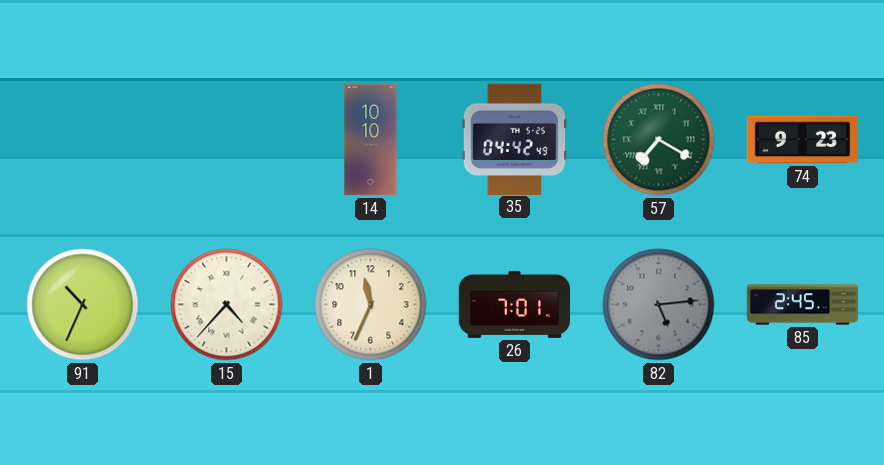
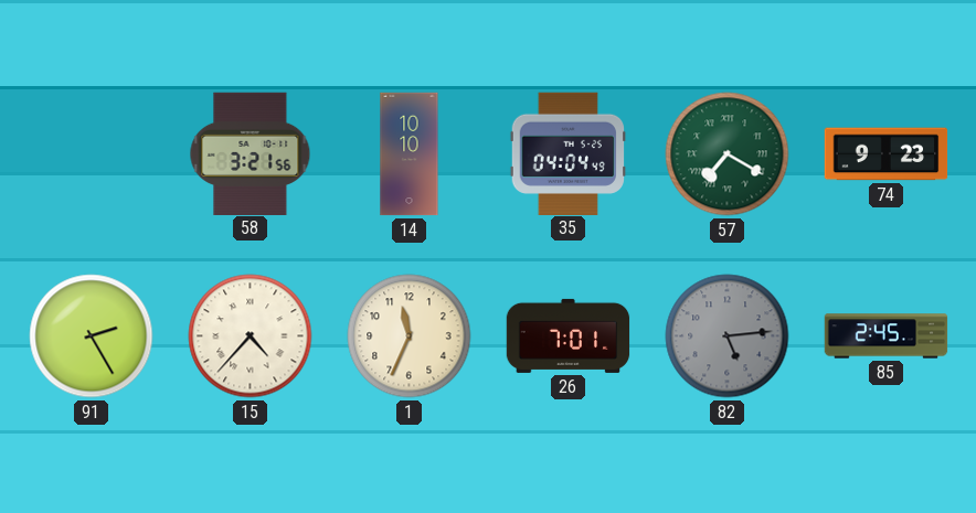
58: none -> 3:21
35: 04:42 -> 04:04
91: 10:34 -> 2:25
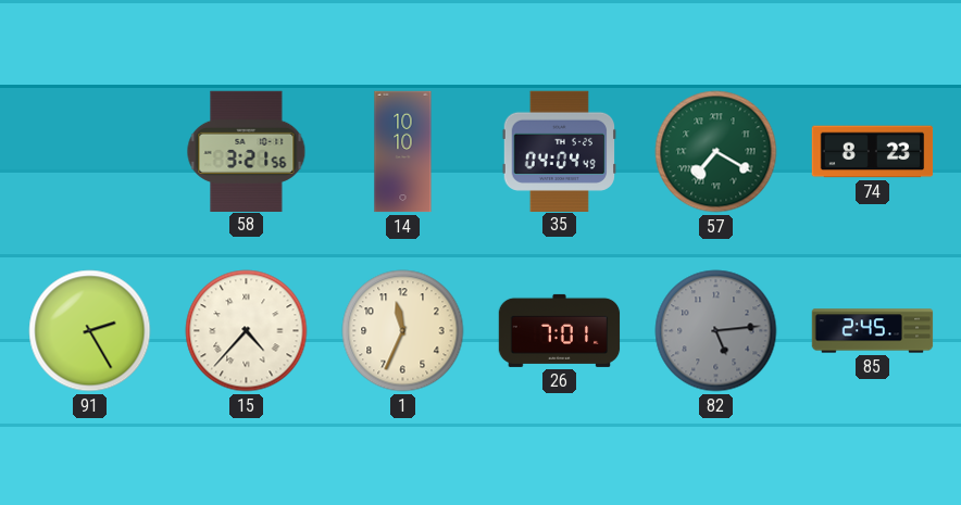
74: 9:23 -> 8:23
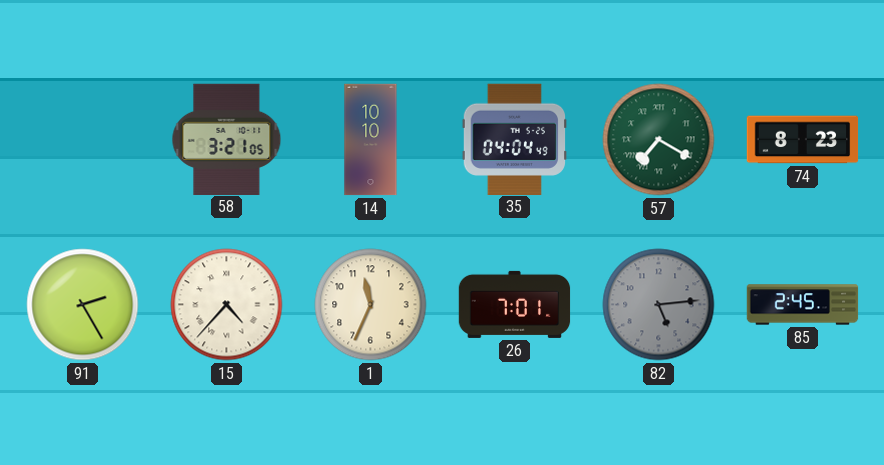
58: 3:21:56 -> 3:21:05
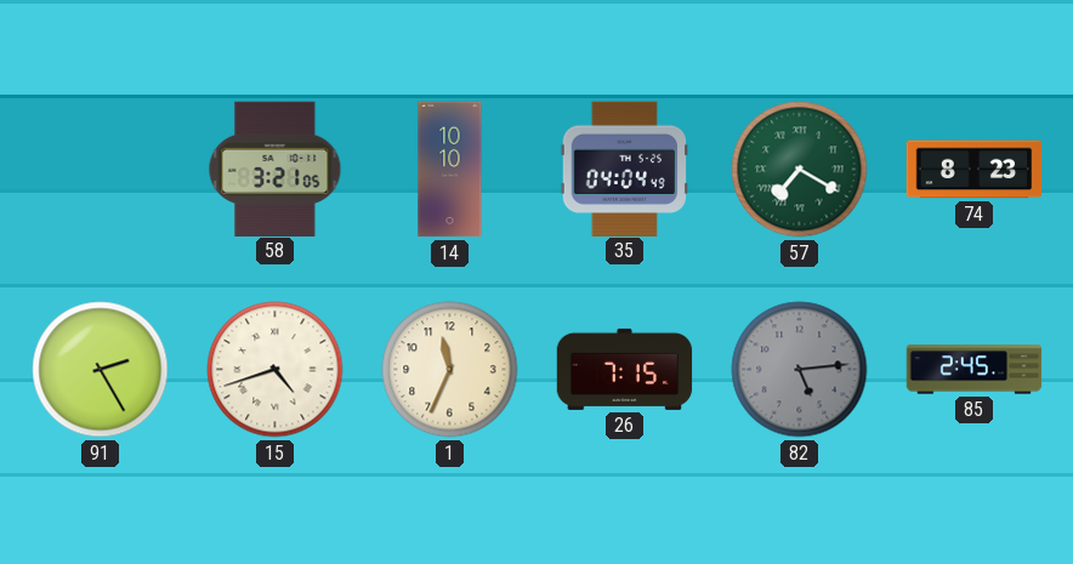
15: 4:37 -> 4:42
26: 7:01 -> 7:15
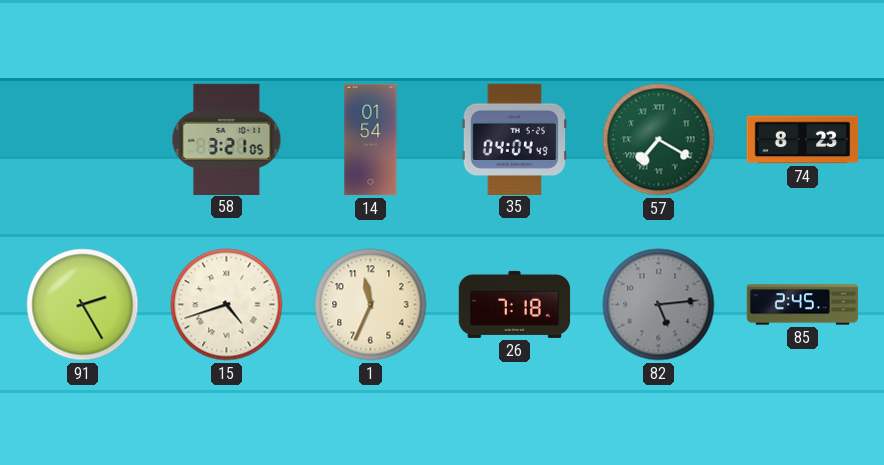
14: 10:10 -> 01:54
26: 7:15 -> 7:18
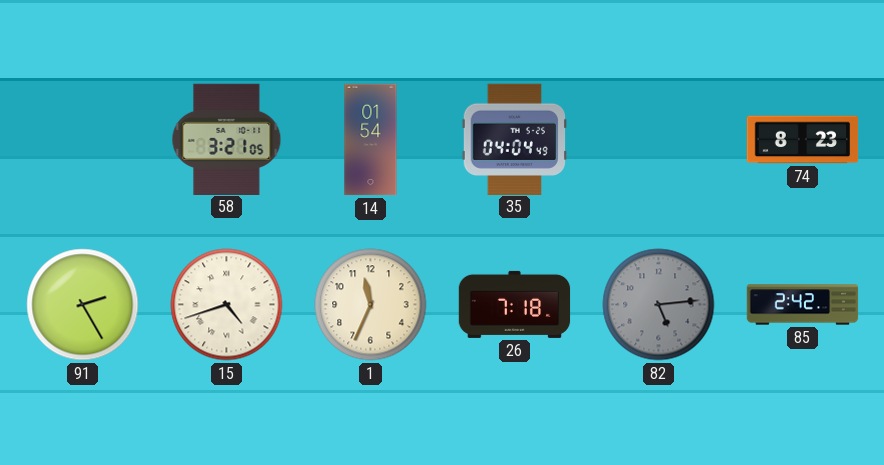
57: 7:20 -> none
85: 2:45 -> 2:42
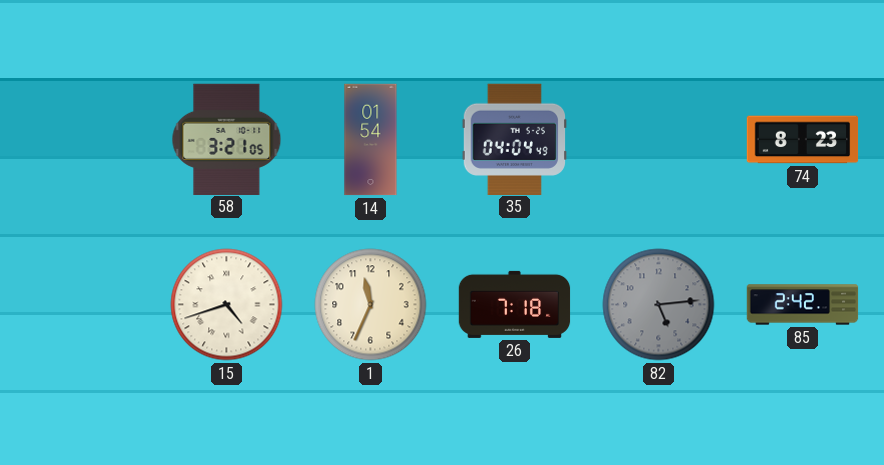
91: 2:25 -> none
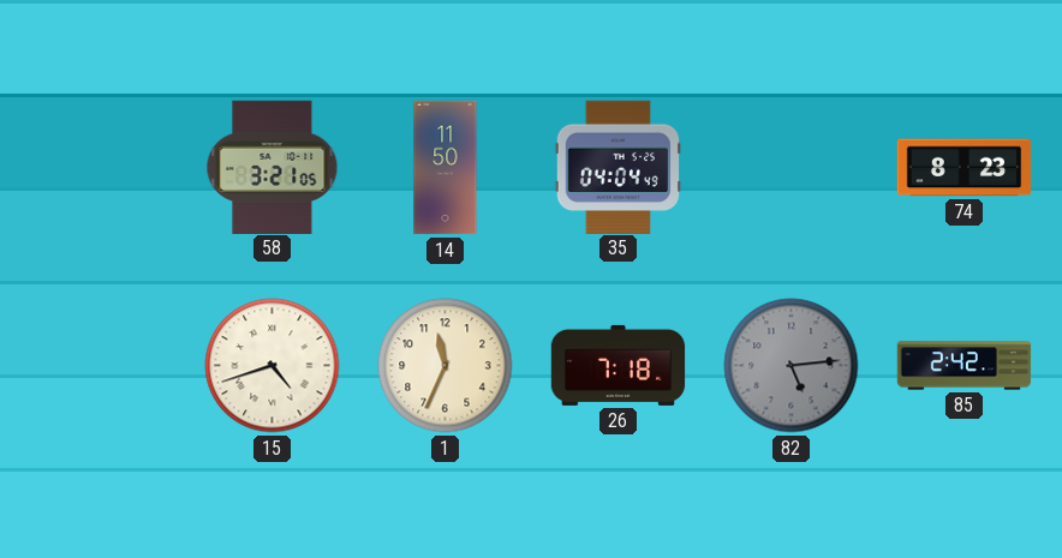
14: 01:54 -> 11:50
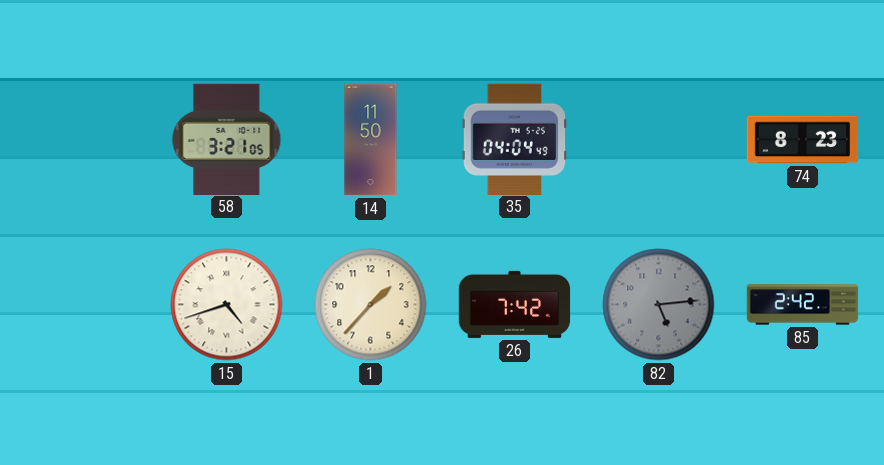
1: 11:34 -> 1:37
26: 7:18 -> 7:42
